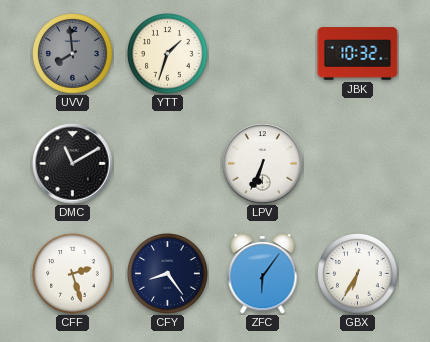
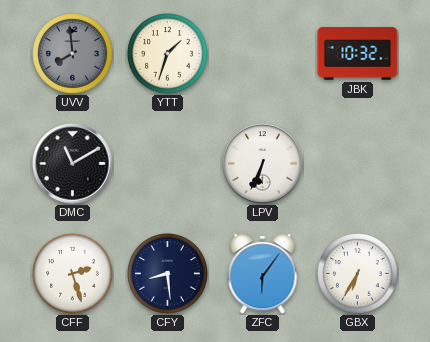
CFY: 8:24 -> 8:29
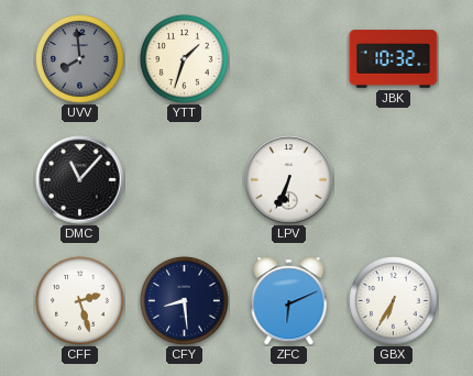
DMC: 11:10 -> 11:07
ZFC: 6:06 -> 6:11
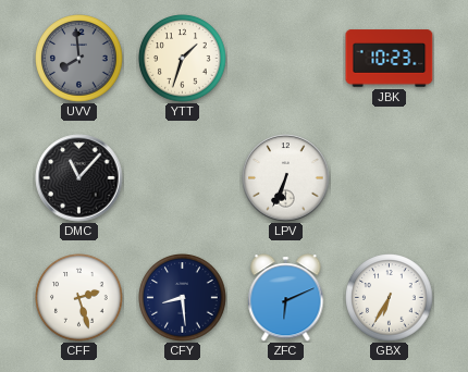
JBK: 10:32 -> 10:23
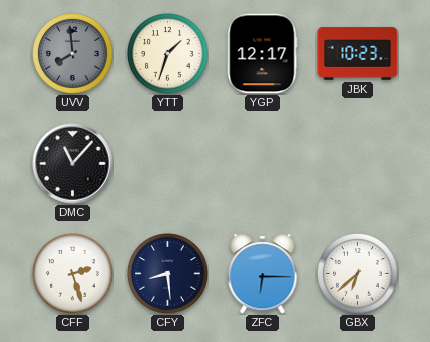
YGP: none -> 12:17
LPV: 6:34 -> none
ZFC: 6:11 -> 6:15
GBX: 6:35 -> 6:38
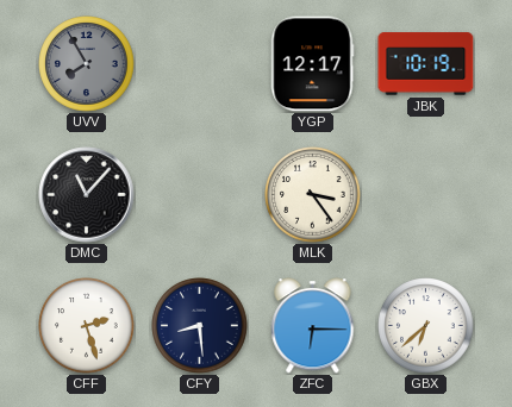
UVV: 7:59 -> 7:55
YTT: 1:33 -> none
JBK: 10:23 -> 10:19
MLK: none -> 3:24
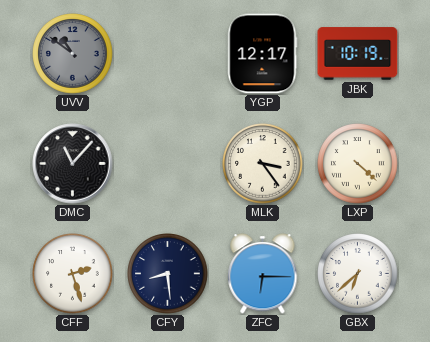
UVV: 7:55 -> 10:51
LXP: none -> 4:22
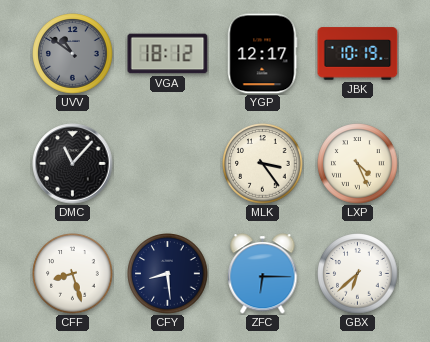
VGA: none -> 18:12
LXP: 4:22 -> 4:26
CFF: 2:27 -> 8:27
